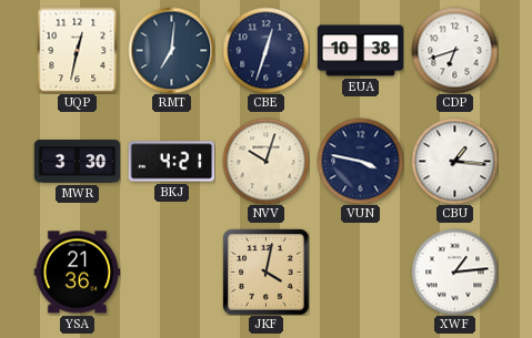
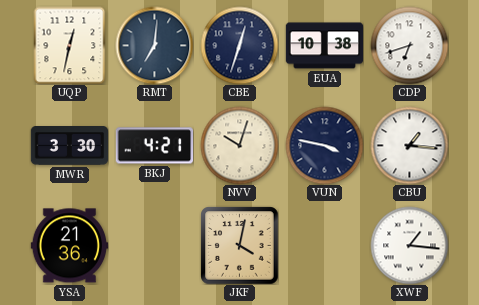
XWF: 1:14 -> 1:16
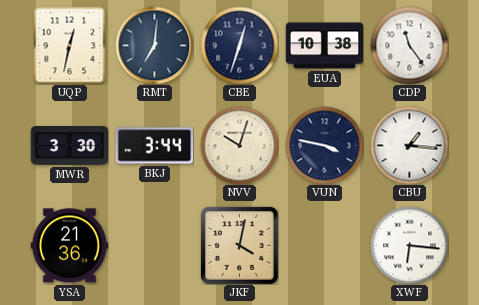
CDP: 6:42 -> 11:24
BKJ: 4:21 -> 3:44
XWF: 1:16 -> 6:16
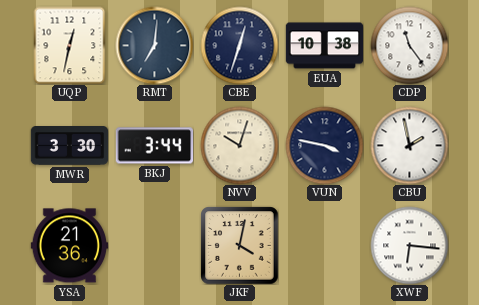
CBU: 1:16 -> 1:58
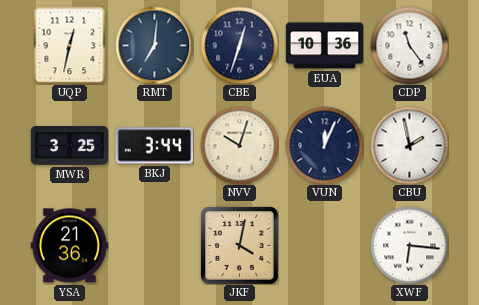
EUA: 10:38 -> 10:36
MWR: 3:30 -> 3:25
VUN: 3:47 -> 12:04
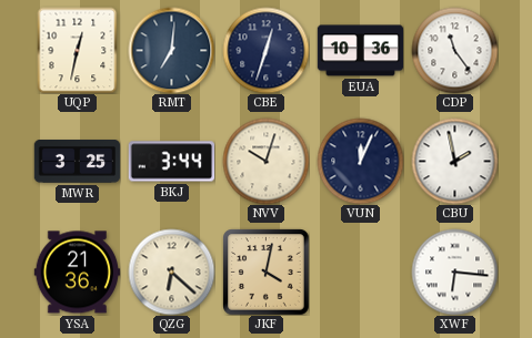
QZG: none -> 6:22
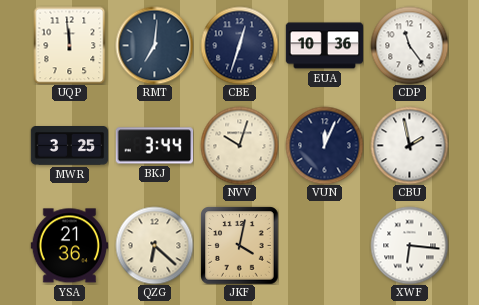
UQP: 12:32 -> 11:59
